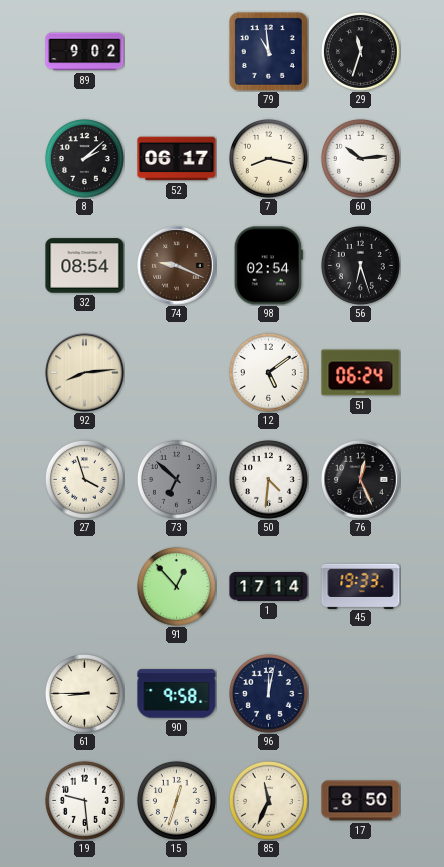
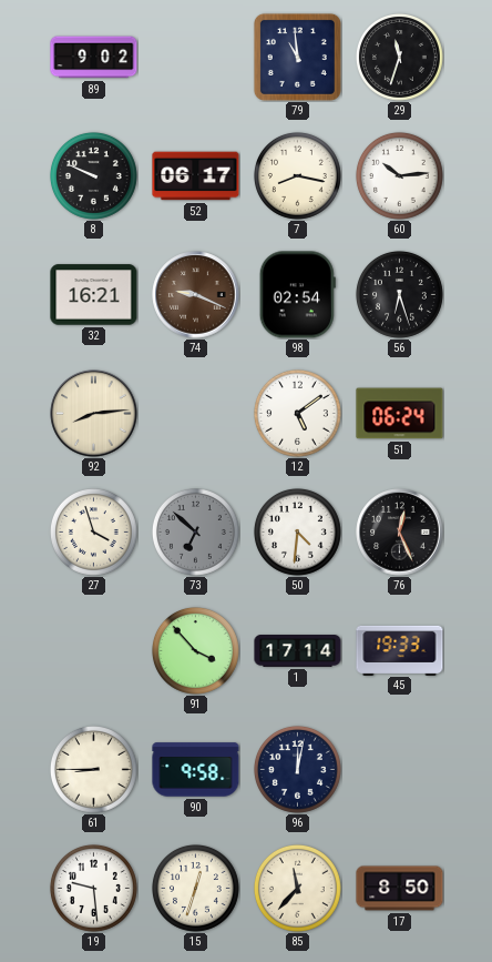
8: 2:08 -> 9:49
32: 08:54 -> 16:21
91: 12:53 -> 3:53
85: 11:34 -> 11:37
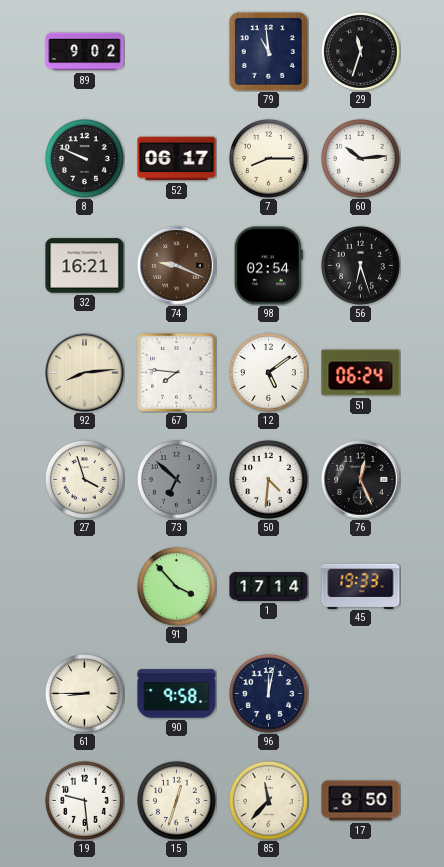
7: 8:17 -> 8:15
67: none -> 7:46
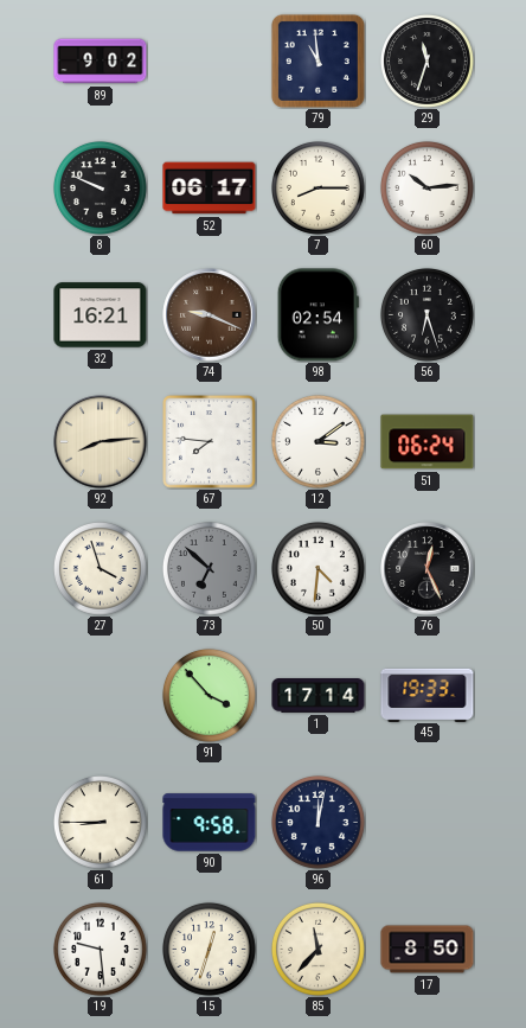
12: 5:09 -> 3:09
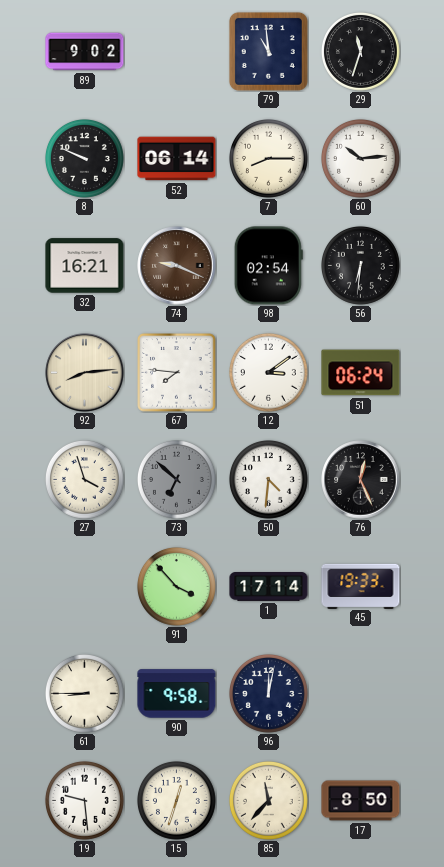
52: 06:17 -> 06:14
56: 6:27 -> 6:31
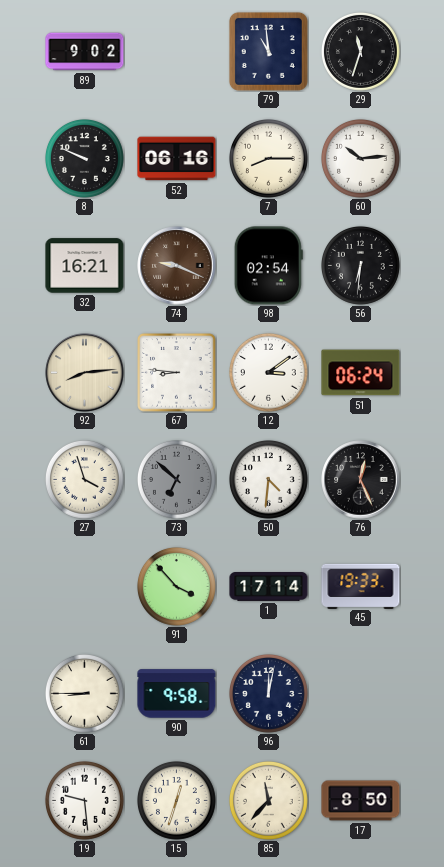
52: 06:14 -> 06:16
67: 7:46 -> 8:46
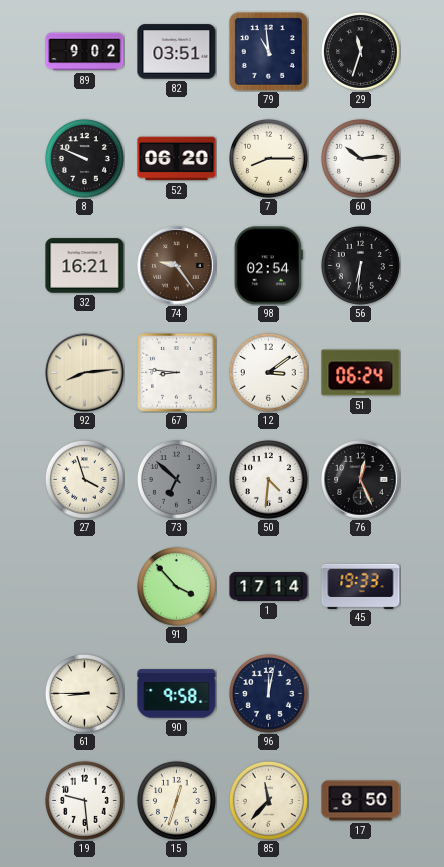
82: none -> 03:51
52: 06:16 -> 06:20
74: 9:19 -> 9:24
